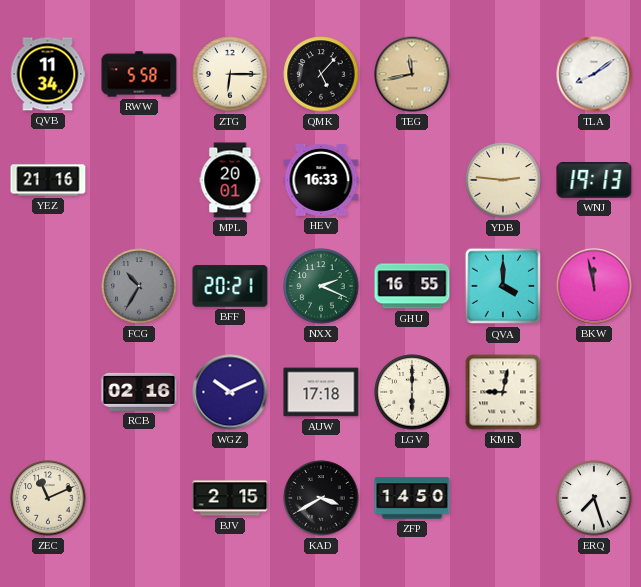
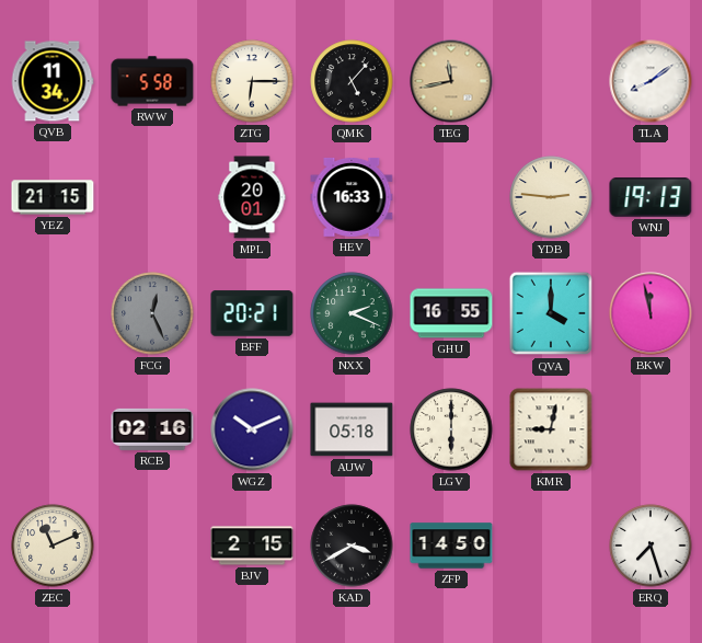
YEZ: 21:16 -> 21:15
FCG: 10:35 -> 12:26
AUW: 17:18 -> 05:18
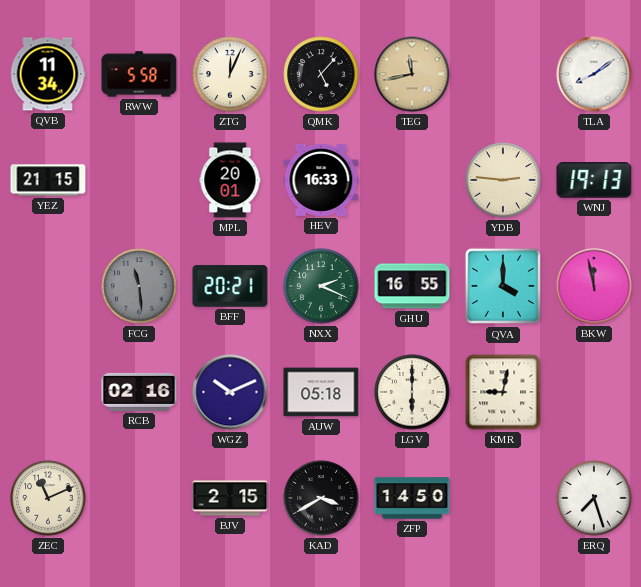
ZTG: 6:15 -> 12:04
FCG: 12:26 -> 11:29
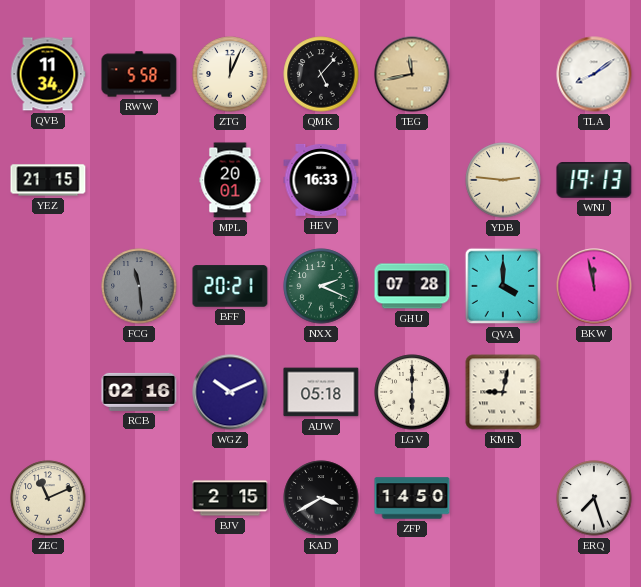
GHU: 16:55 -> 07:28
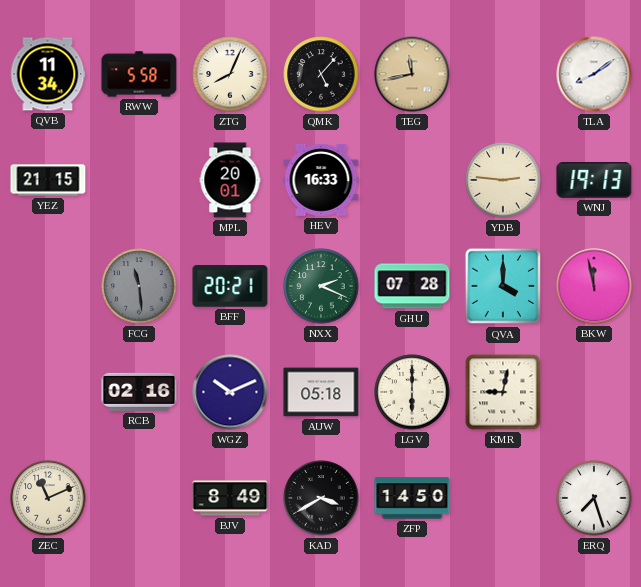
ZTG: 12:04 -> 8:04
BJV: 2:15 -> 8:49
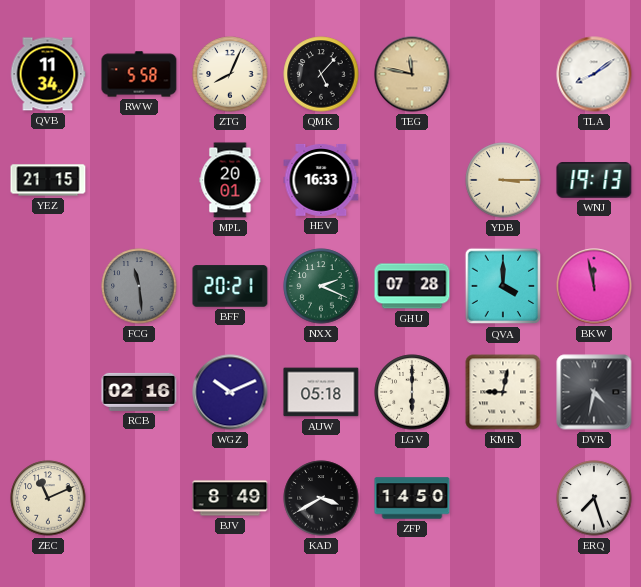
TEG: 11:43 -> 11:47
YDB: 2:46 -> 3:15
DVR: none -> 4:32
